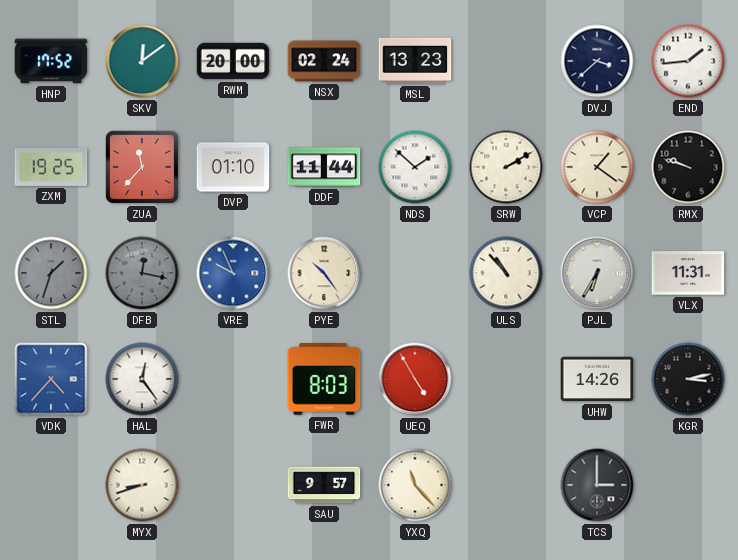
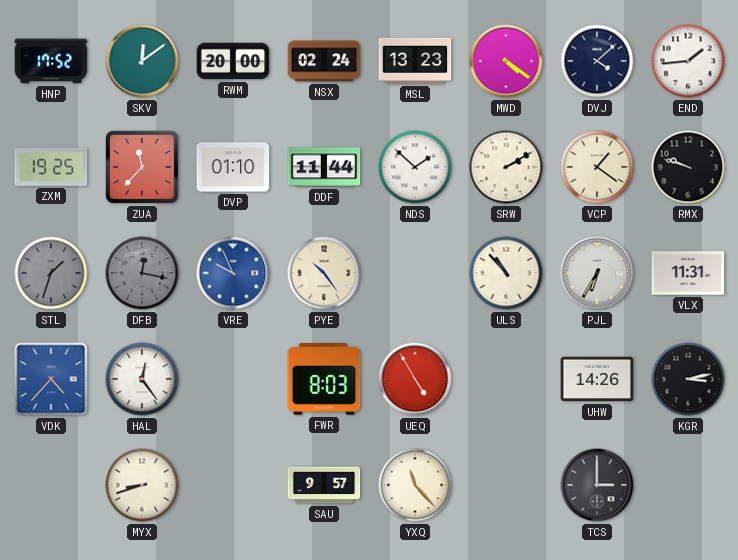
MWD: none -> 4:21
DVJ: 3:38 -> 4:08
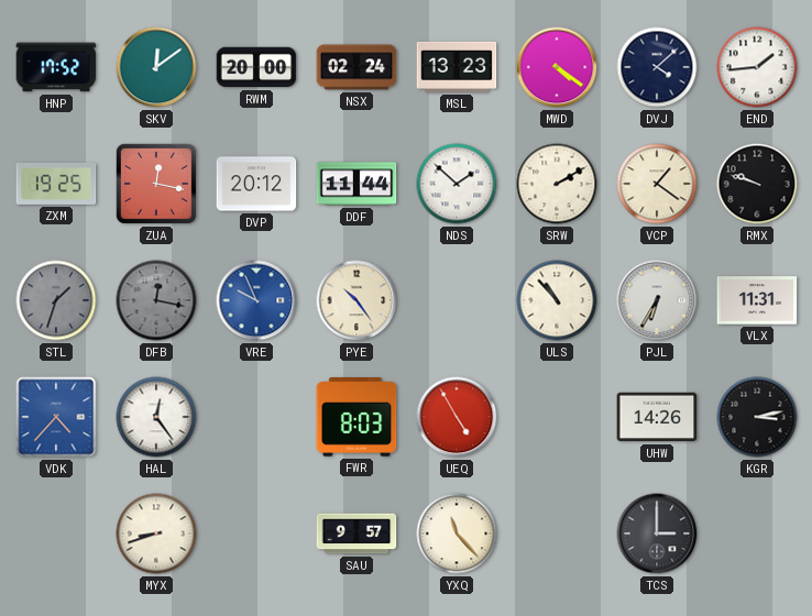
ZUA: 11:37 -> 12:17
DVP: 01:10 -> 20:12
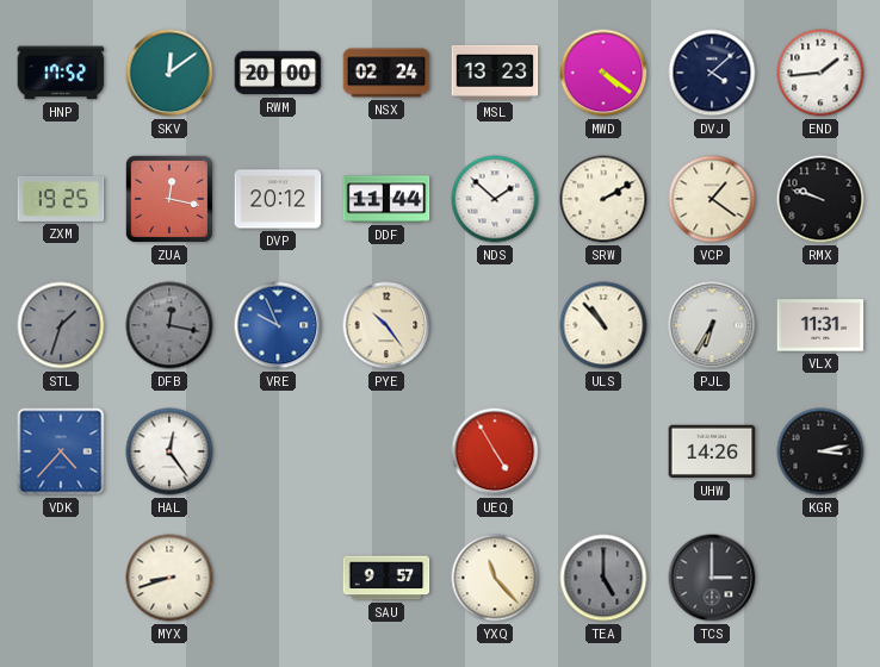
FWR: 8:03 -> none
TEA: none -> 5:00
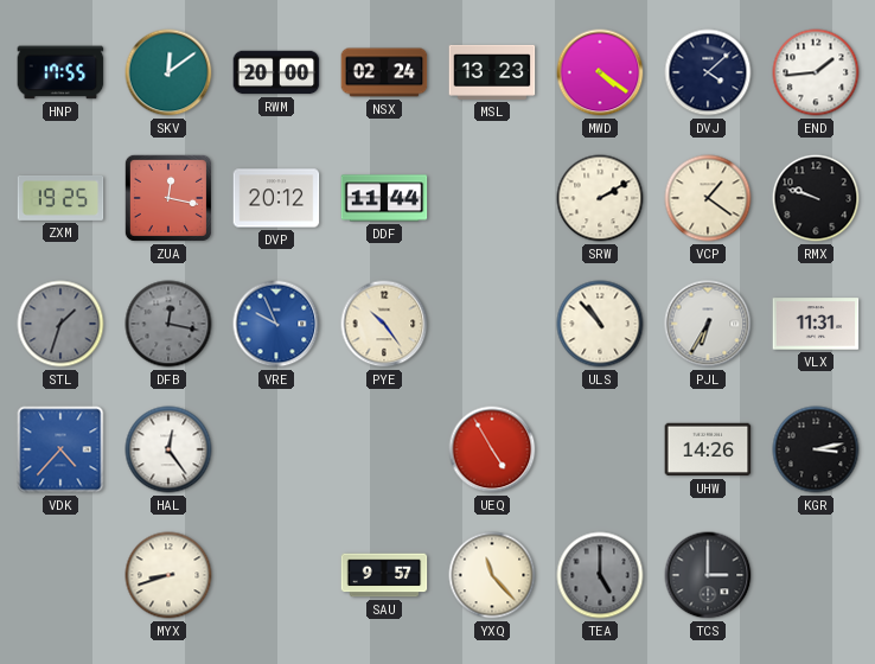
HNP: 17:52 -> 17:55
NDS: 1:52 -> none
